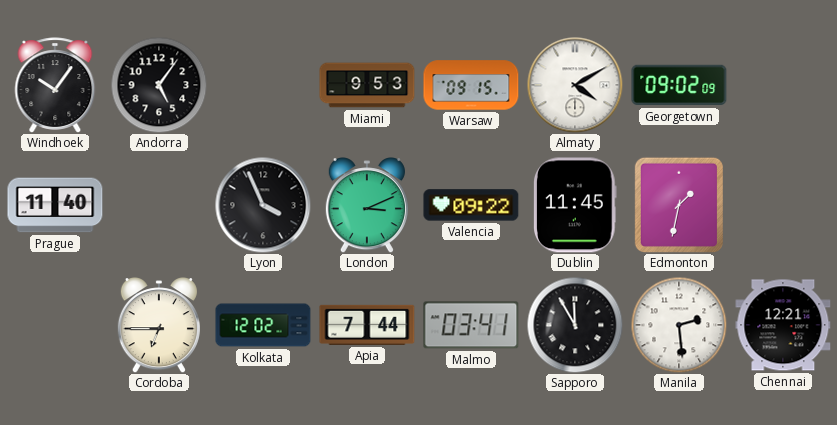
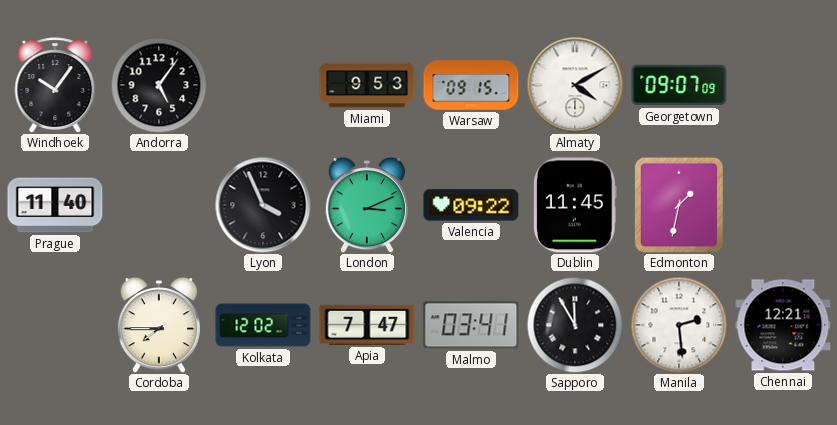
Georgetown: 09:02 -> 09:07
Cordoba: 6:45 -> 7:45
Apia: 7:44 -> 7:47
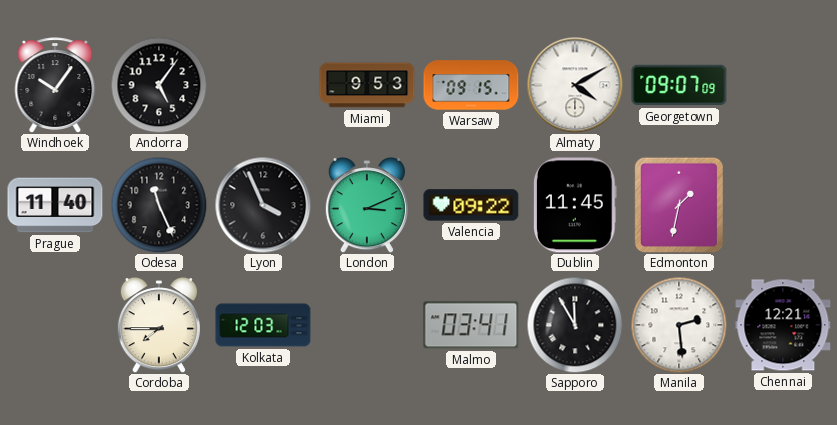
Odesa: none -> 11:26
Kolkata: 12:02 -> 12:03
Apia: 7:47 -> none
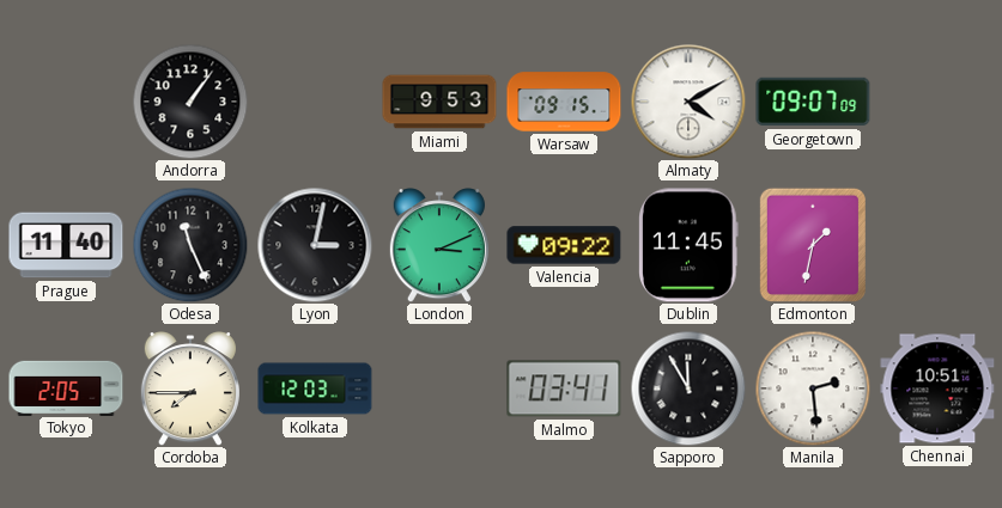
Windhoek: 10:06 -> none
Andorra: 5:06 -> 1:06
Lyon: 3:56 -> 3:02
Tokyo: none -> 2:05
Chennai: 12:21 -> 10:51
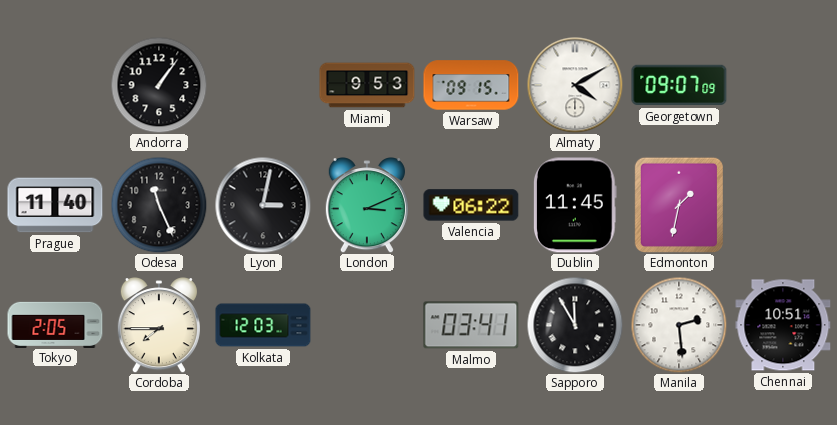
Valencia: 09:22 -> 06:22
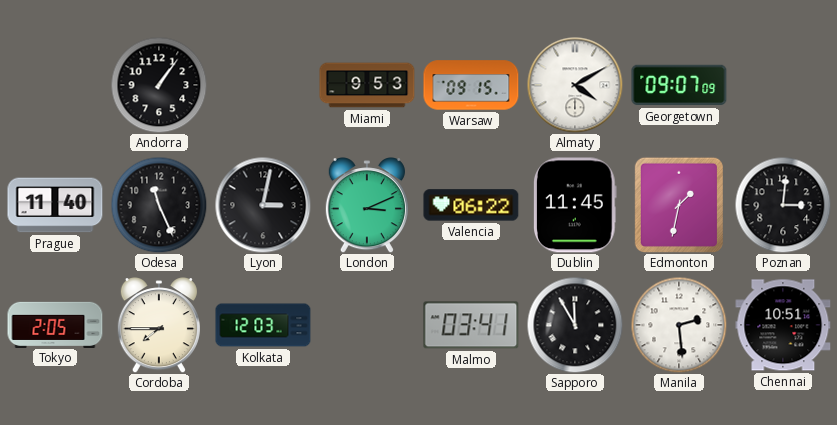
Poznan: none -> 3:01
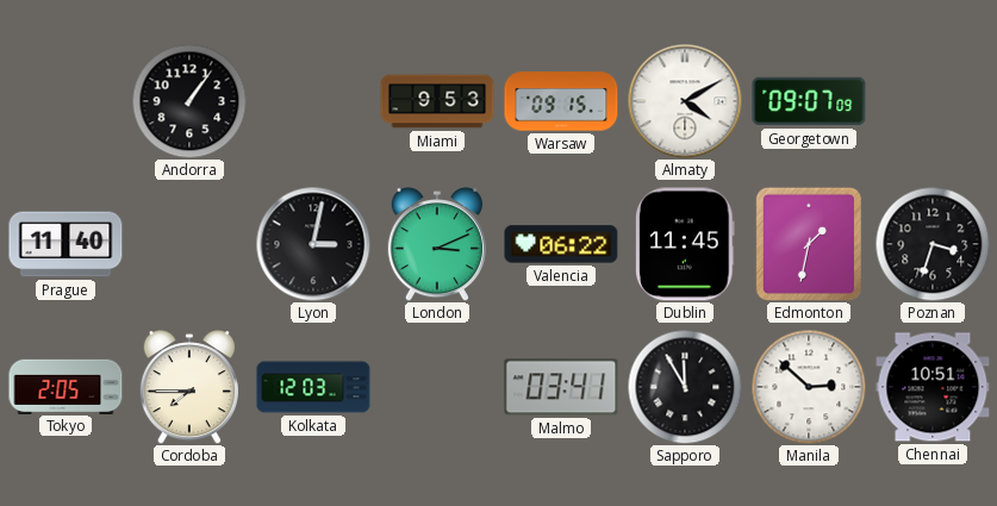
Odesa: 11:26 -> none
Poznan: 3:01 -> 3:33
Manila: 2:29 -> 2:52
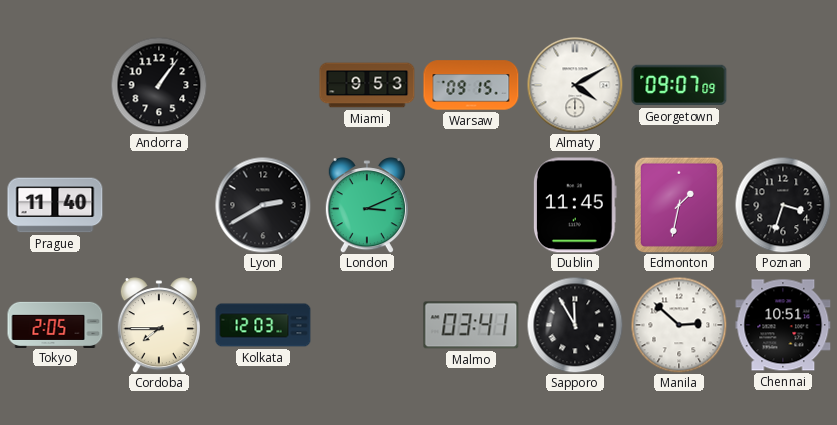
Lyon: 3:02 -> 2:40
Valencia: 06:22 -> none
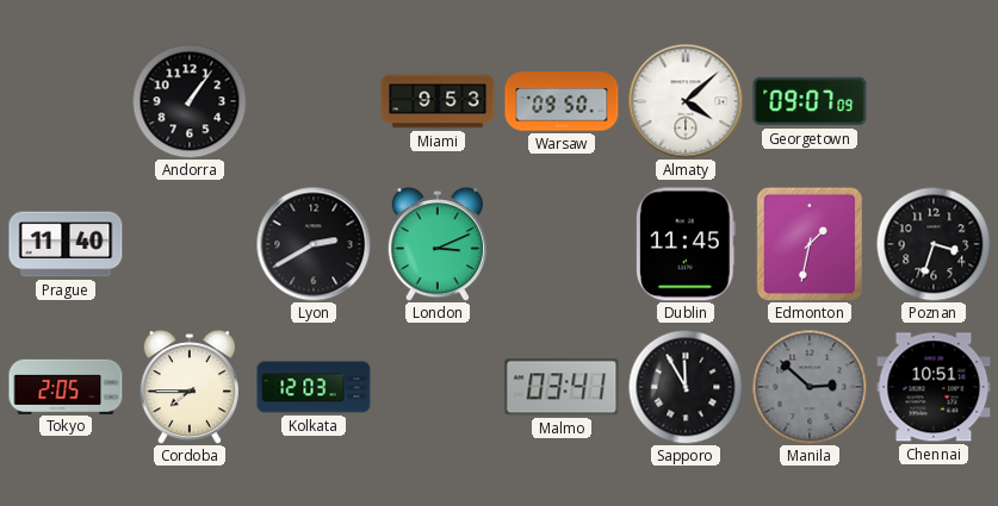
Warsaw: 09:15 -> 09:50
Almaty: 4:10 -> 4:08
Manila dial: white -> grey
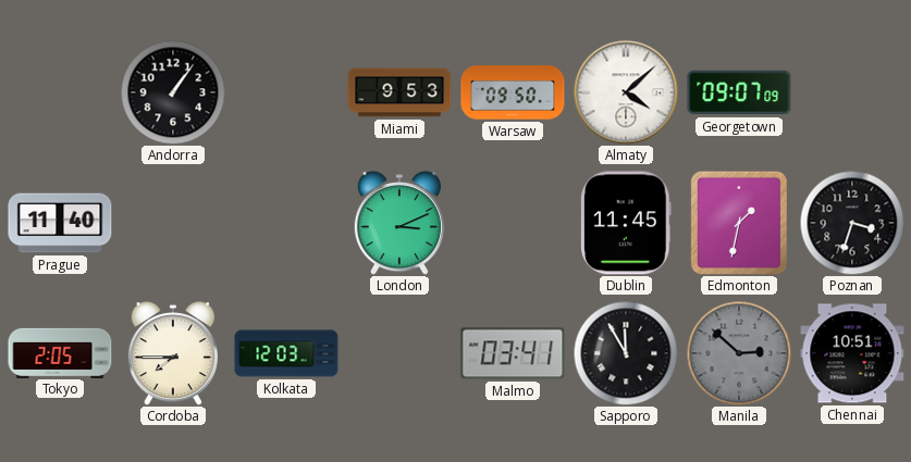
Lyon: 2:40 -> none
